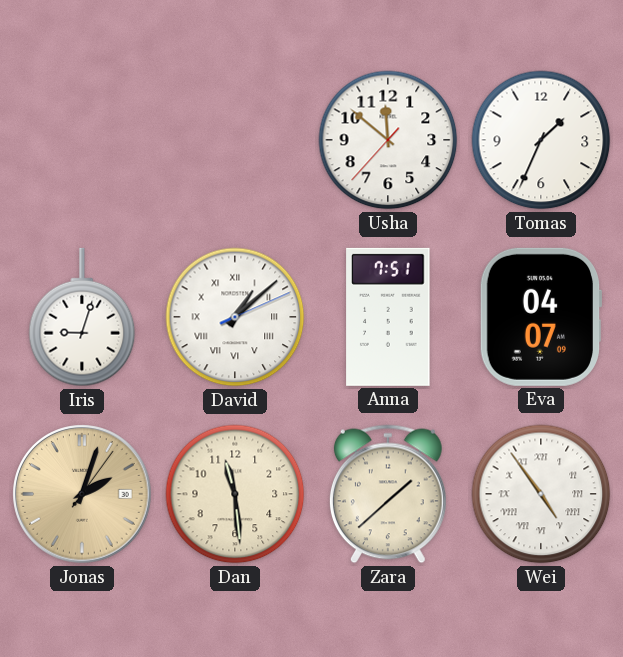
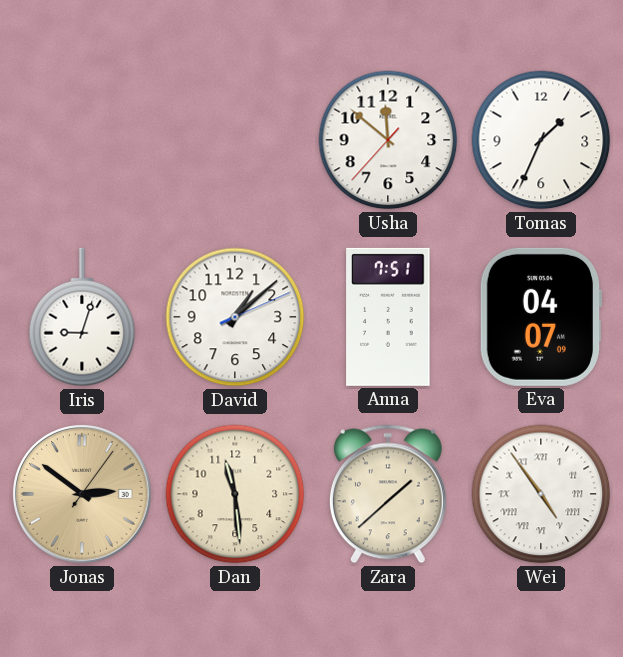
David numerals: Roman -> Arabic
Jonas: 2:03 -> 2:51
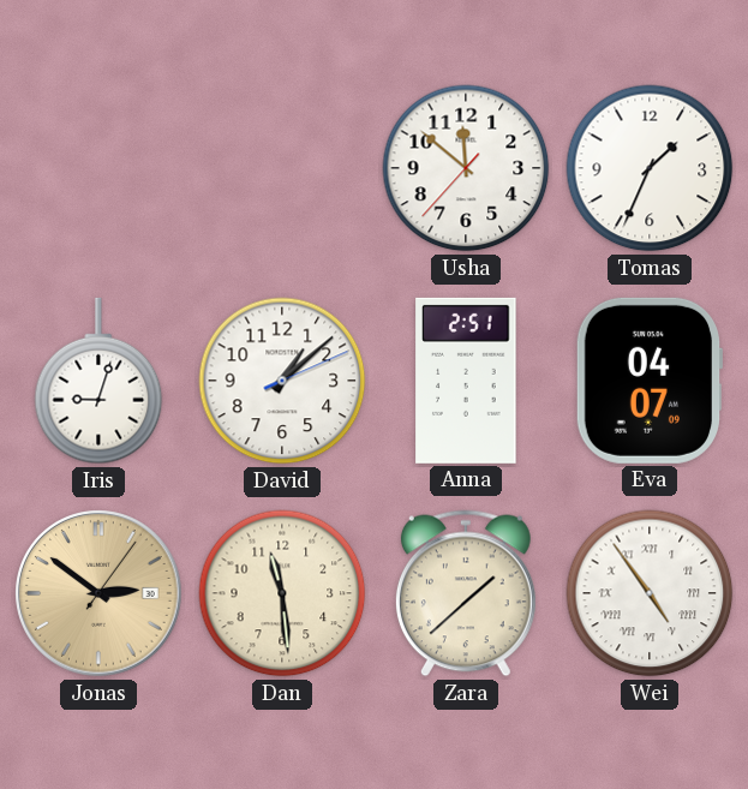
Anna: 7:51 -> 2:51
